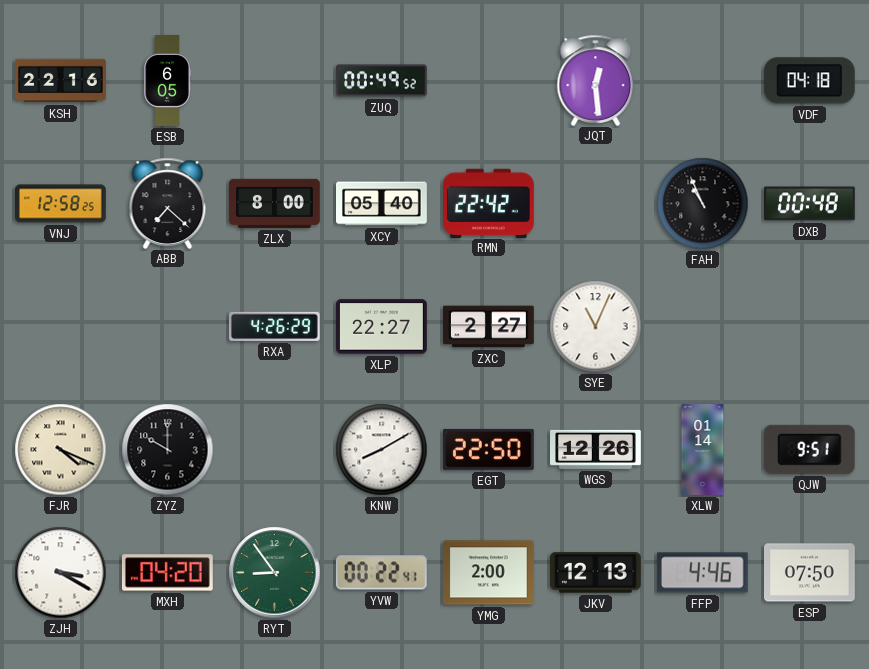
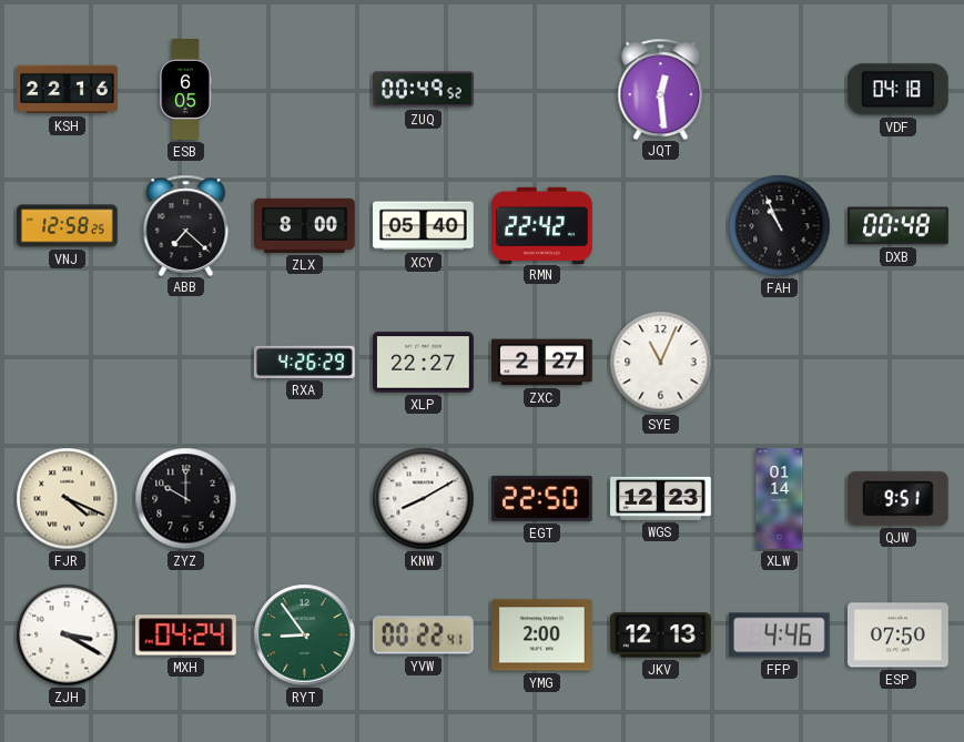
WGS: 12:26 -> 12:23
MXH: 04:20 -> 04:24
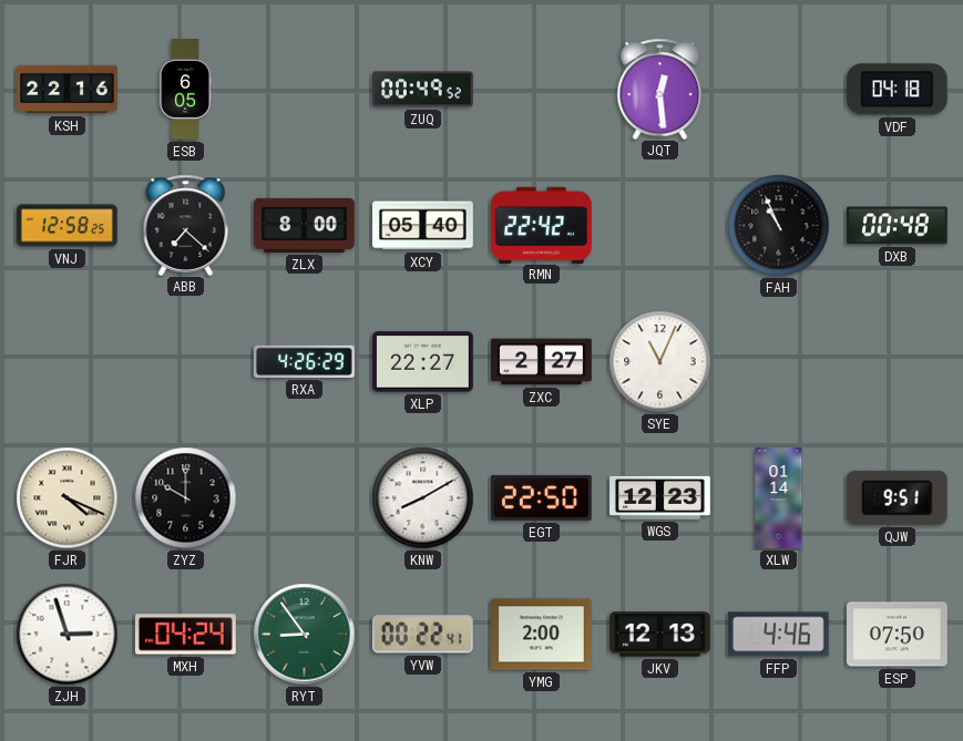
ZJH: 3:20 -> 2:57
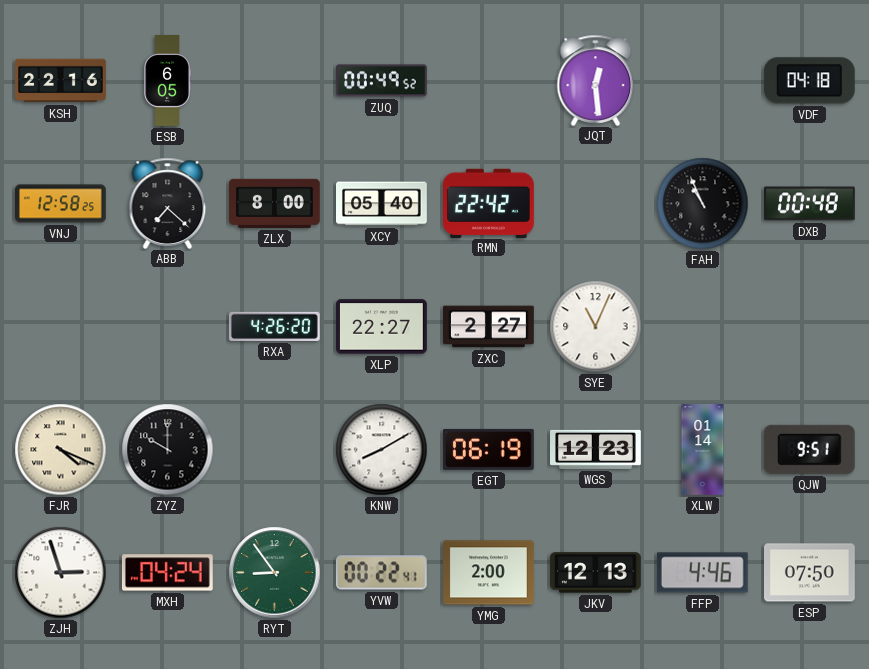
RXA: 4:26:29 -> 4:26:20
EGT: 22:50 -> 06:19
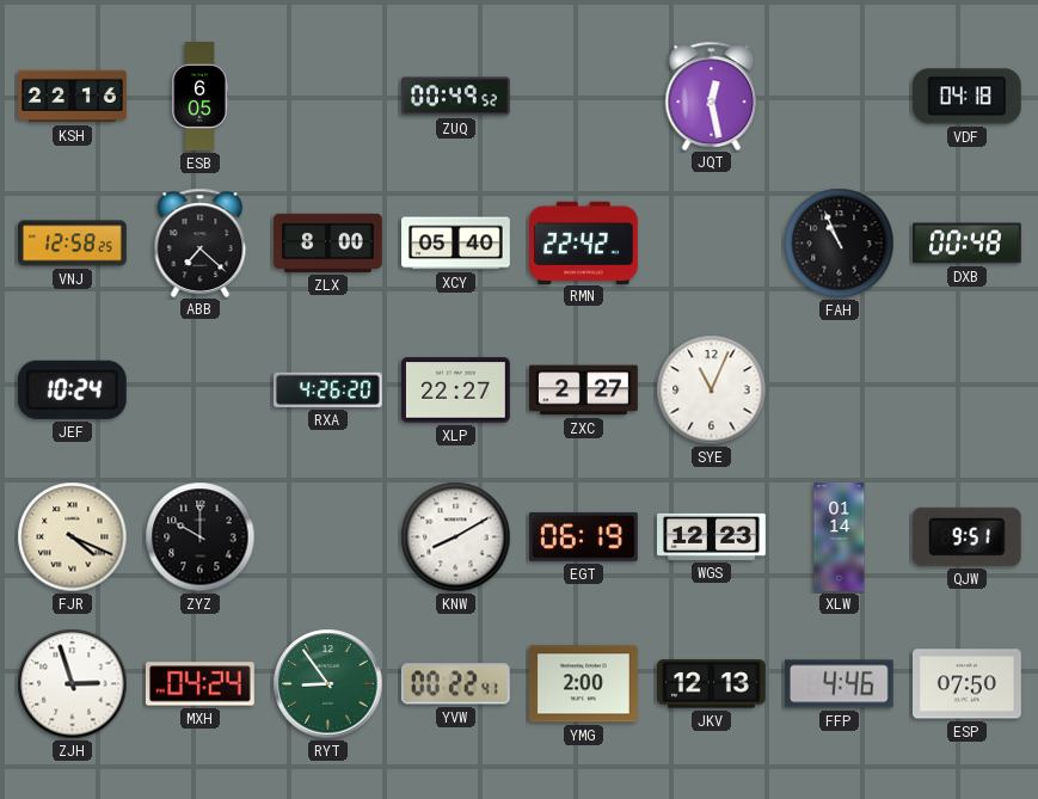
JQT: 12:29 -> 12:28
JEF: none -> 10:24
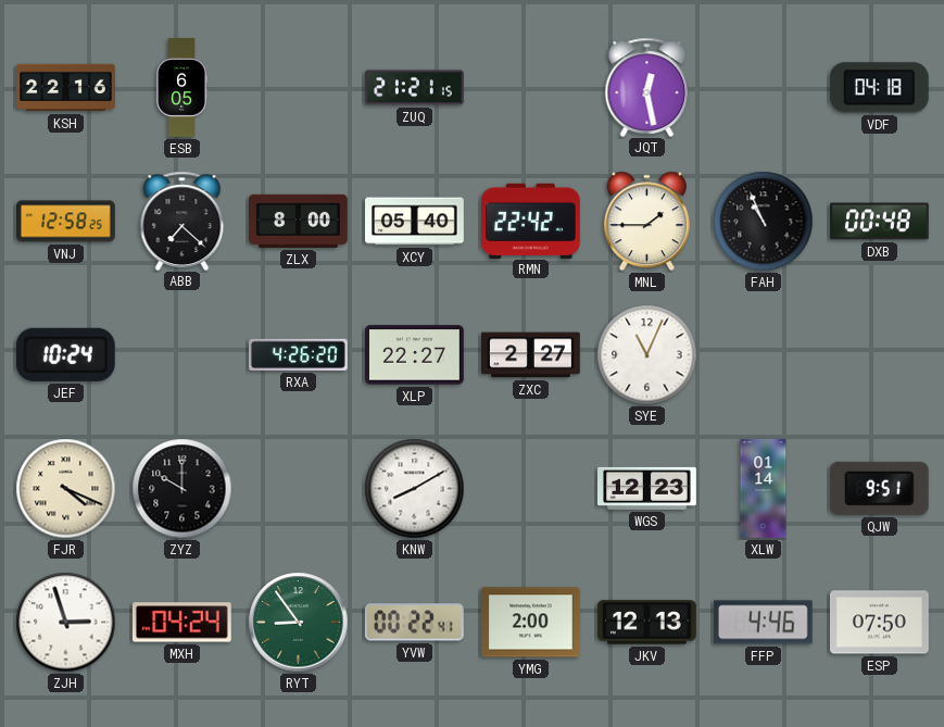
ZUQ: 00:49 -> 21:21
MNL: none -> 1:45
EGT: 06:19 -> none
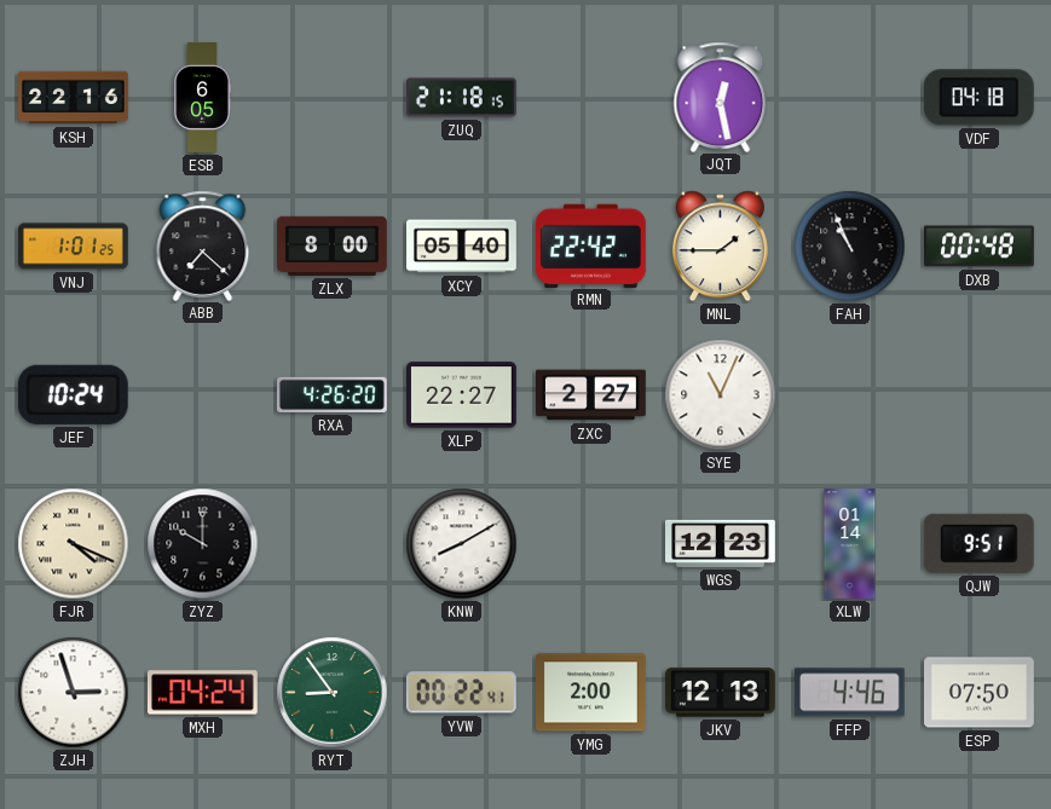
ZUQ: 21:21 -> 21:18
VNJ: 12:58 -> 1:01
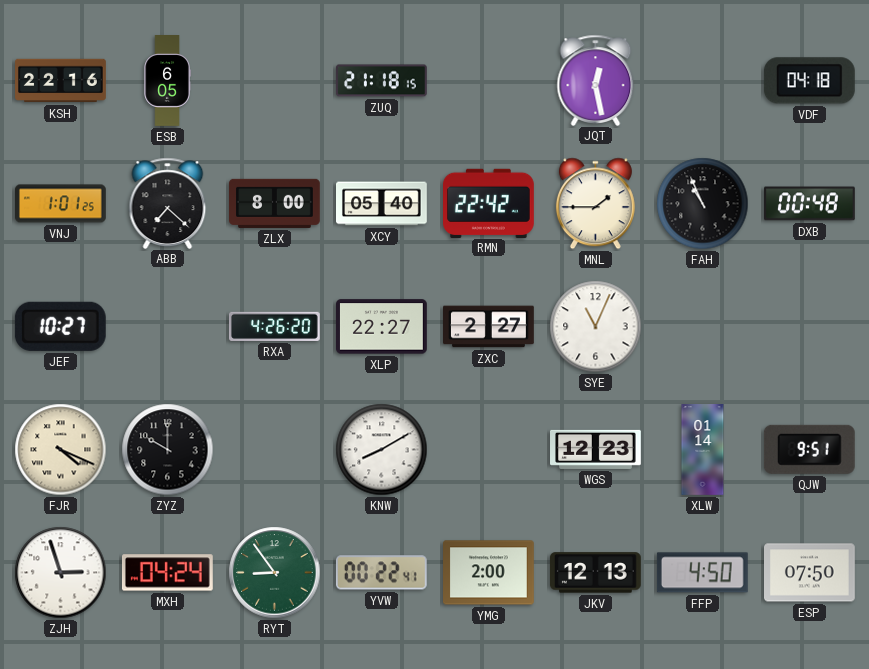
JEF: 10:24 -> 10:27
FFP: 4:46 -> 4:50
